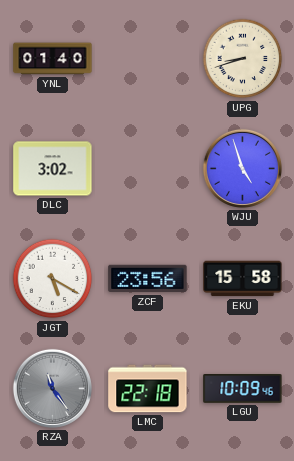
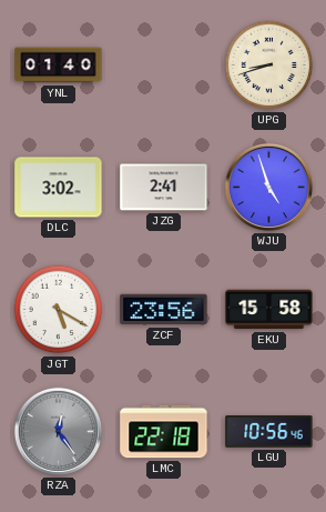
JZG: none -> 2:41
RZA: 11:24 -> 12:24
LGU: 10:09 -> 10:56
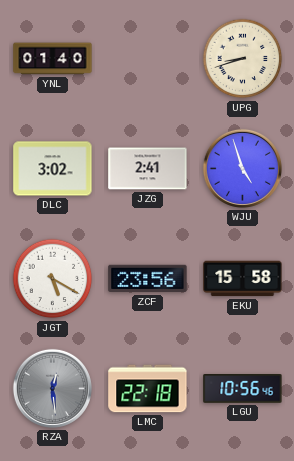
RZA: 12:24 -> 12:29
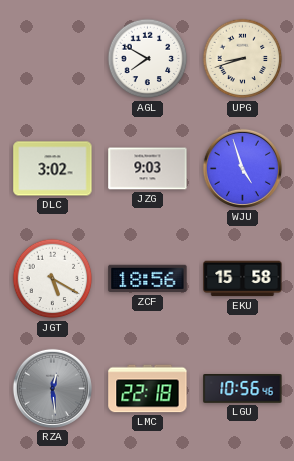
YNL: 01:40 -> none
AGL: none -> 7:50
JZG: 2:41 -> 9:03
ZCF: 23:56 -> 18:56
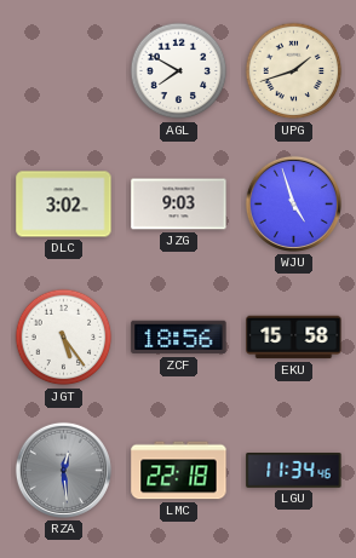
UPG: 8:42 -> 1:42
JGT: 5:20 -> 5:24
LGU: 10:56 -> 11:34
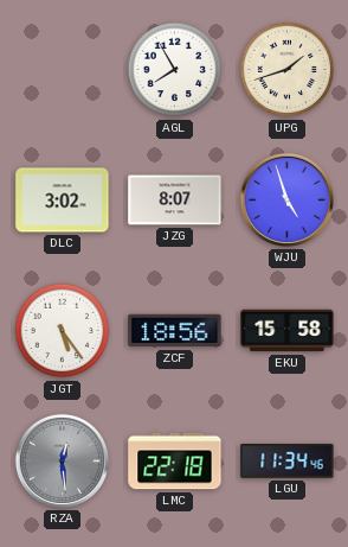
AGL: 7:50 -> 7:55
JZG: 9:03 -> 8:07
